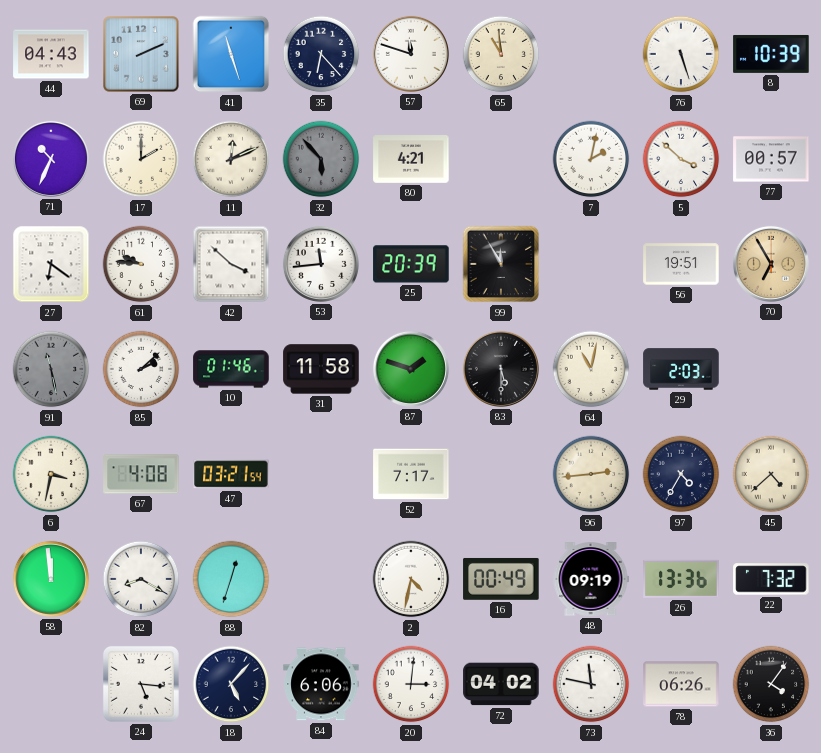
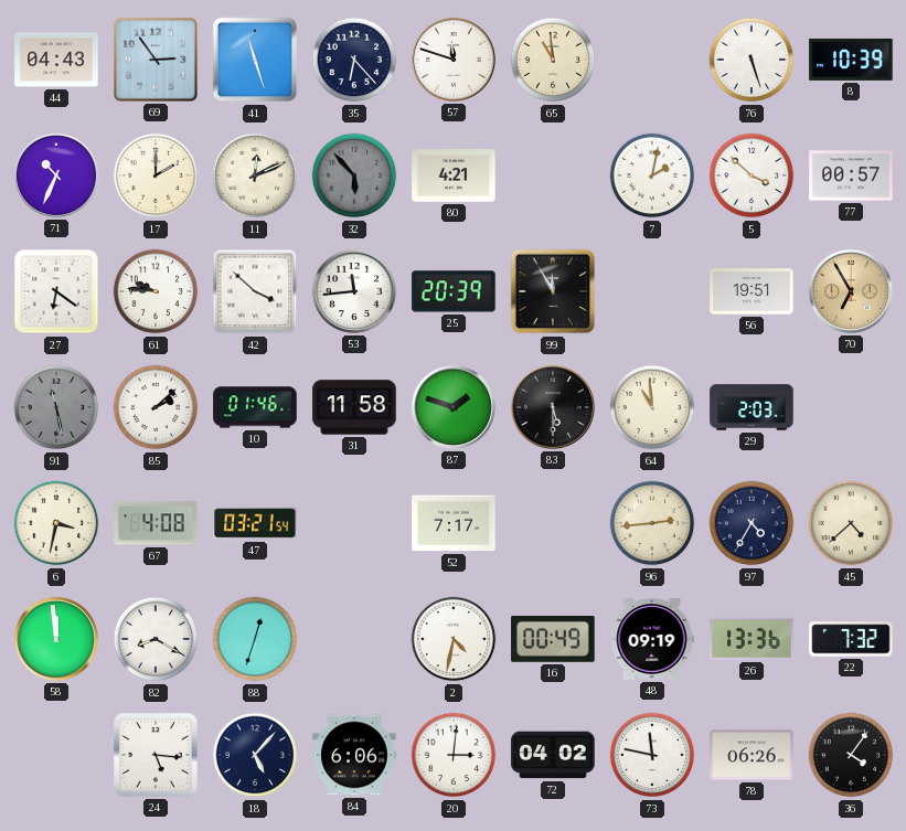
69: 2:11 -> 2:54
64: 11:02 -> 10:59
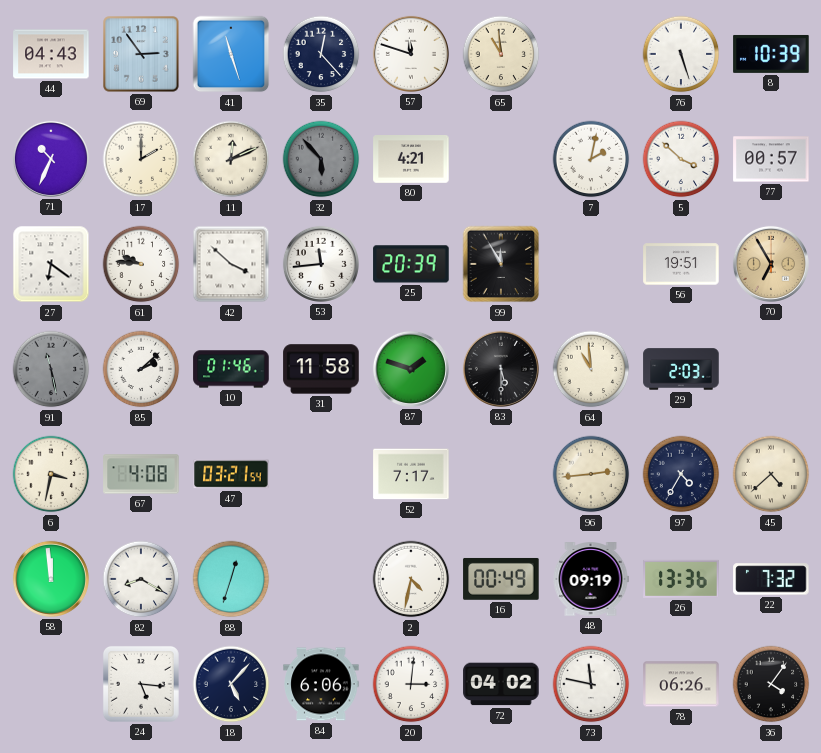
35: 6:23 -> 12:23
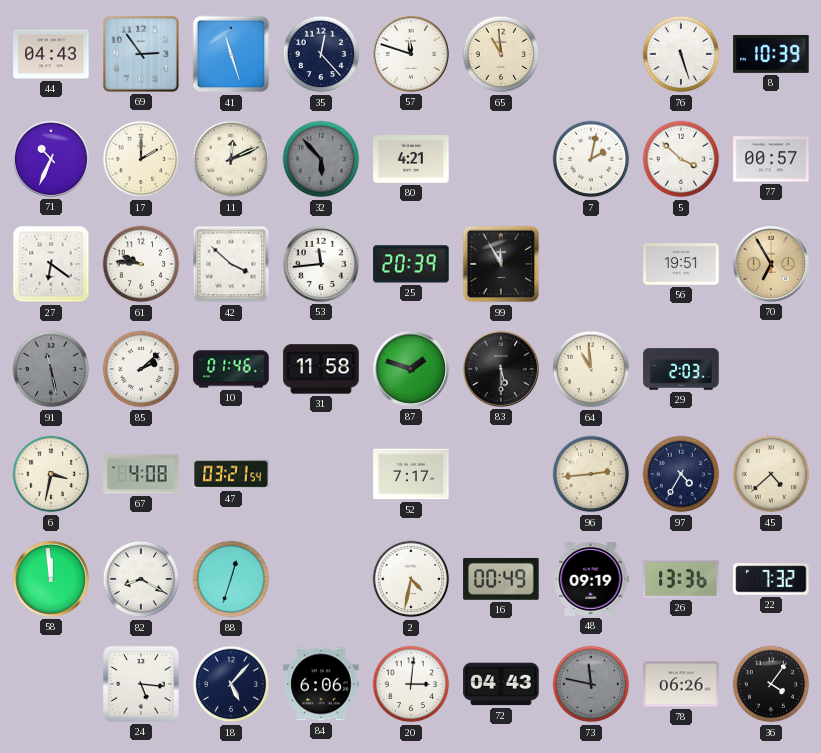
72: 04:02 -> 04:43
73 dial: white -> grey
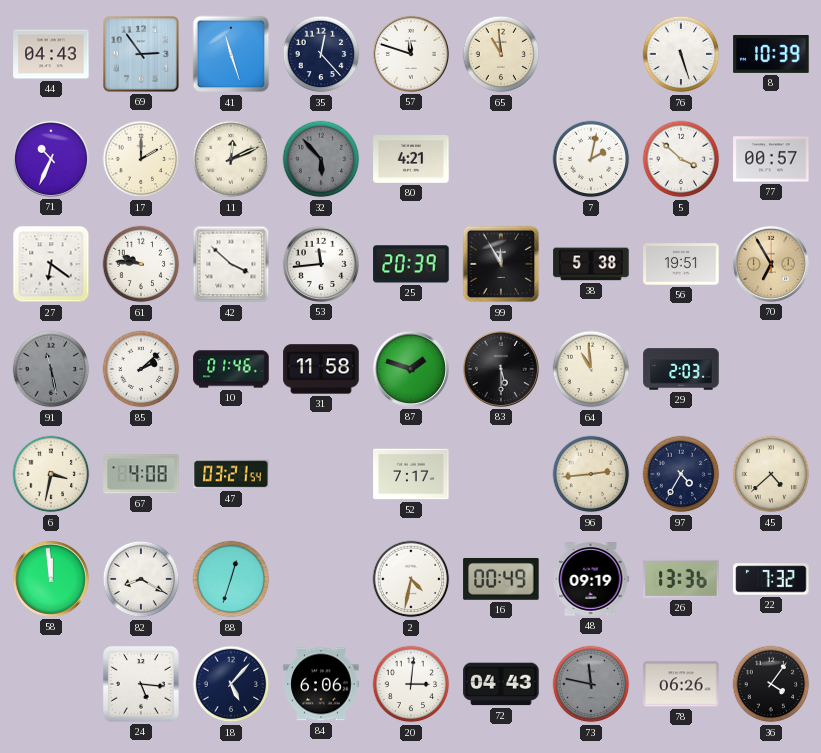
38: none -> 5:38
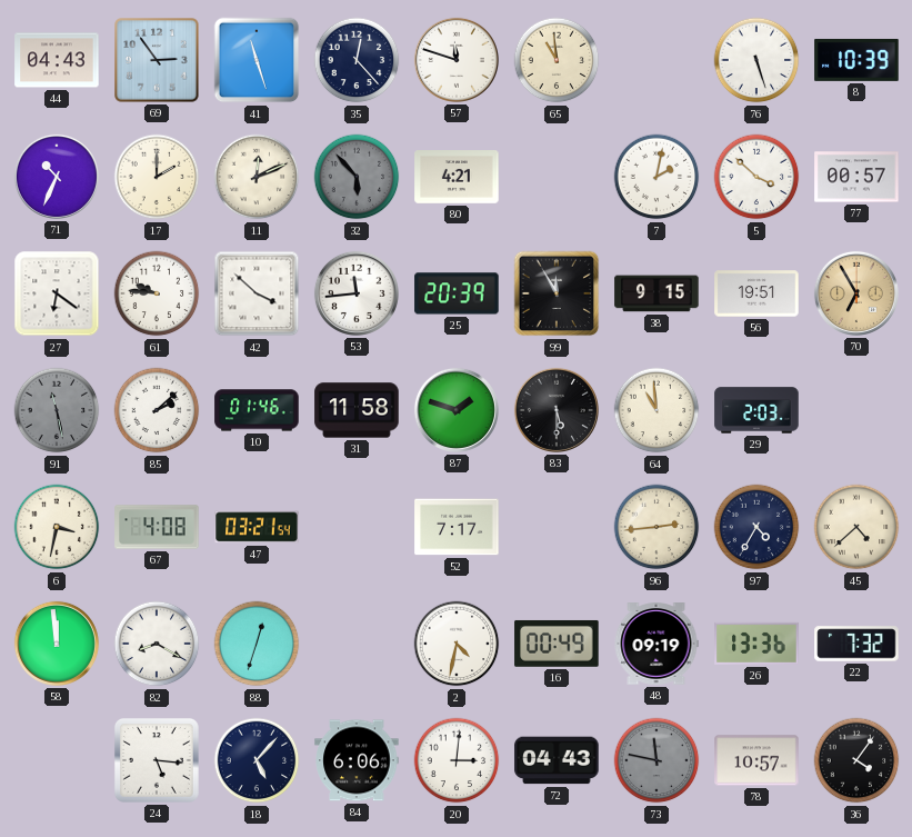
38: 5:38 -> 9:15
78: 06:26 -> 10:57
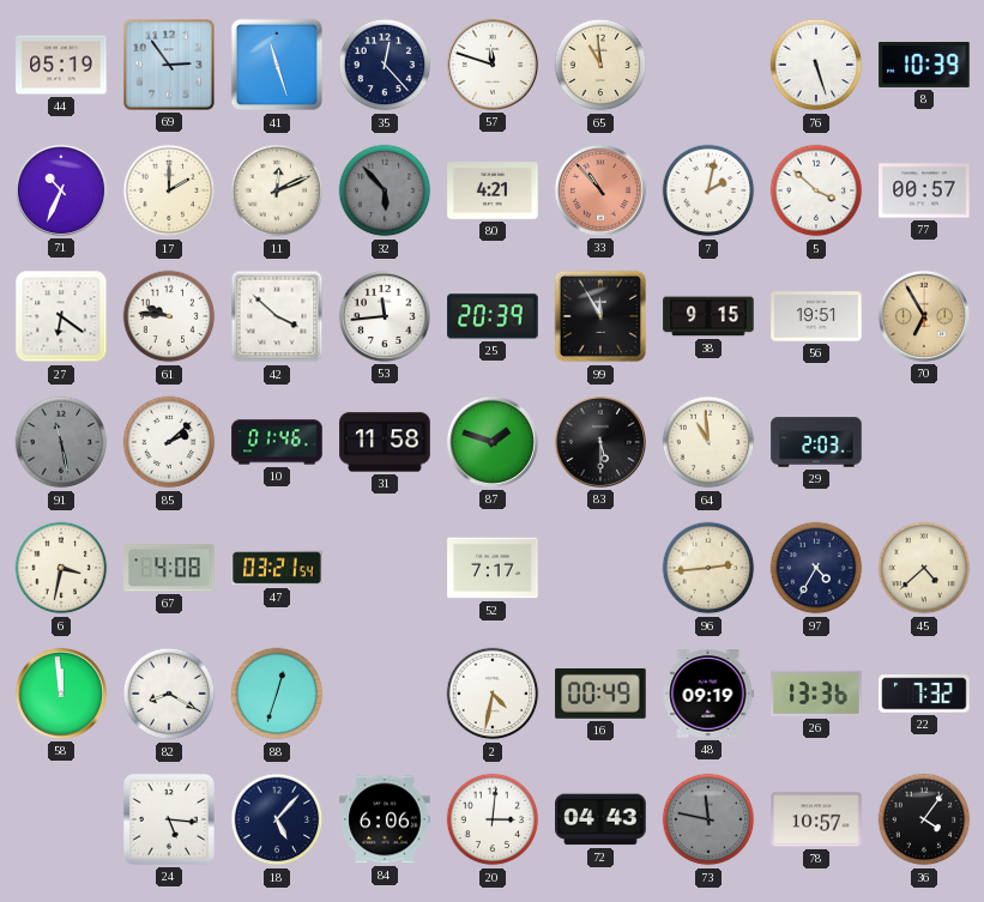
44: 04:43 -> 05:19
33: none -> 10:53
